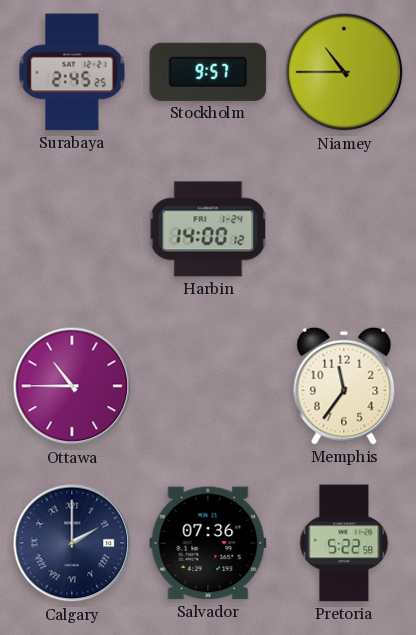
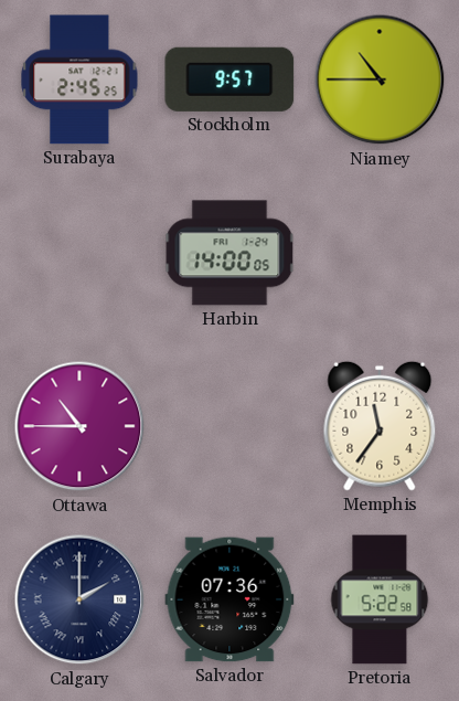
Harbin: 14:00:12 -> 14:00:05
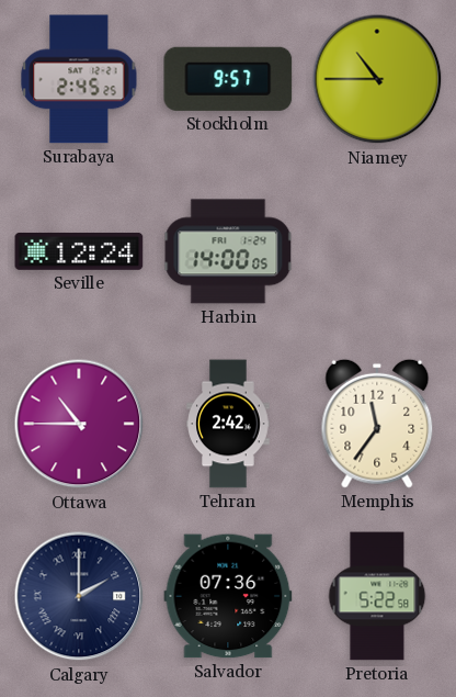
Seville: none -> 12:24
Tehran: none -> 2:42
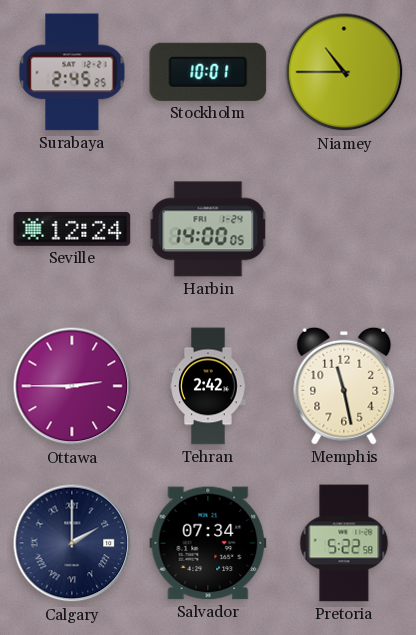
Stockholm: 9:57 -> 10:01
Ottawa: 10:45 -> 2:45
Memphis: 11:36 -> 11:28
Salvador: 07:36 -> 07:34
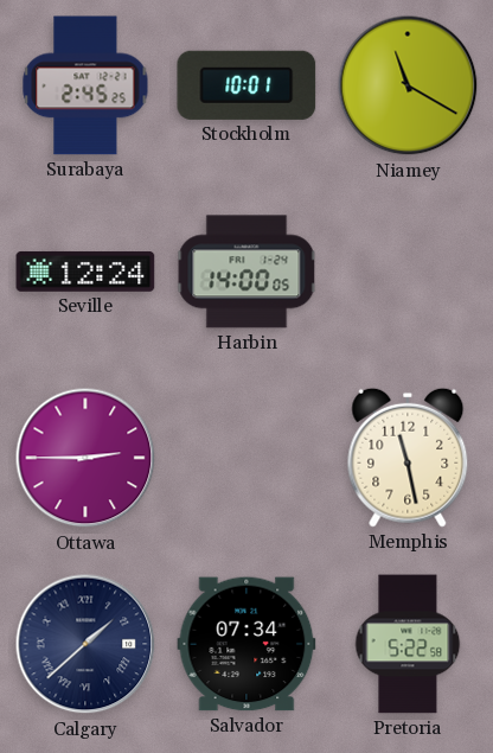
Niamey: 10:45 -> 11:20
Tehran: 2:42 -> none
Calgary: 2:00 -> 1:38
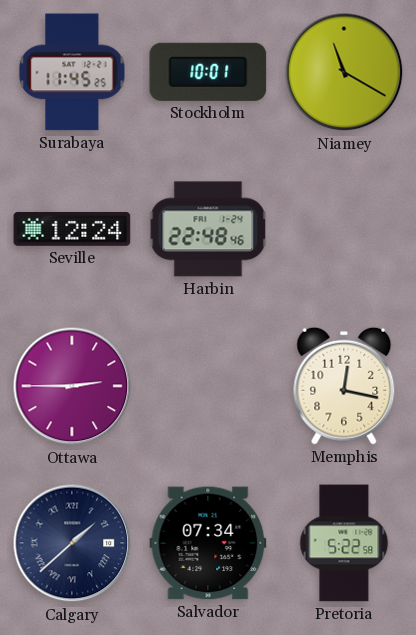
Surabaya: 2:45 -> 11:45
Harbin: 14:00 -> 22:48
Memphis: 11:28 -> 12:17
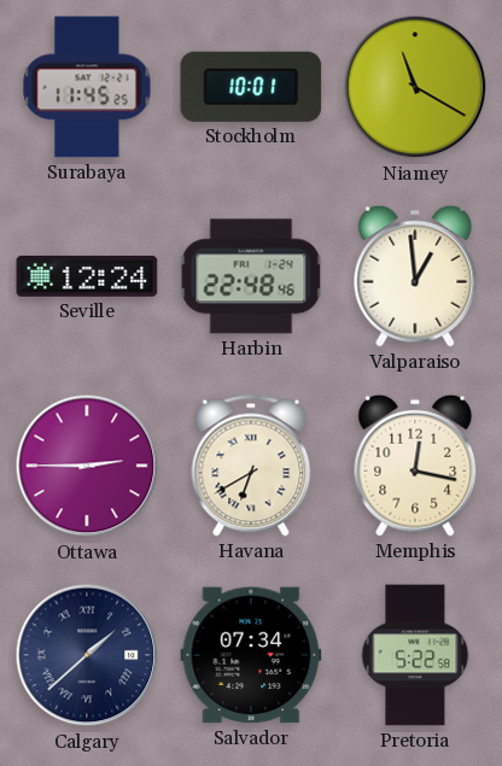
Valparaiso: none -> 12:59
Havana: none -> 6:40
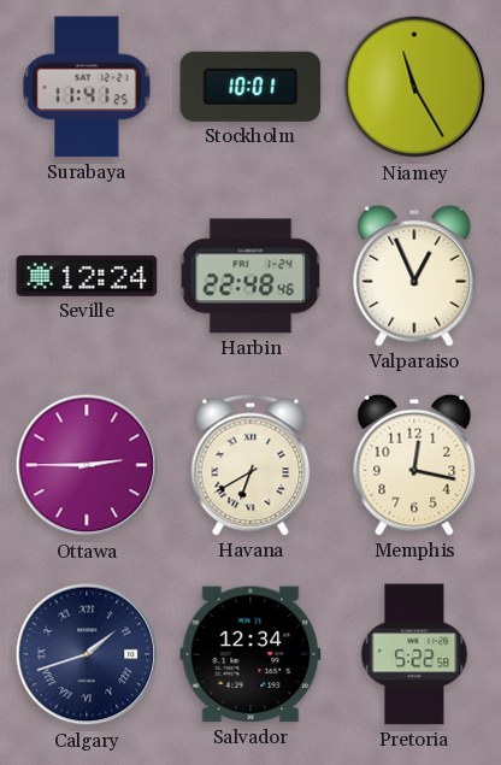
Surabaya: 11:45 -> 11:41
Niamey: 11:20 -> 11:25
Valparaiso: 12:59 -> 12:56
Calgary: 1:38 -> 1:42
Salvador: 07:34 -> 12:34
